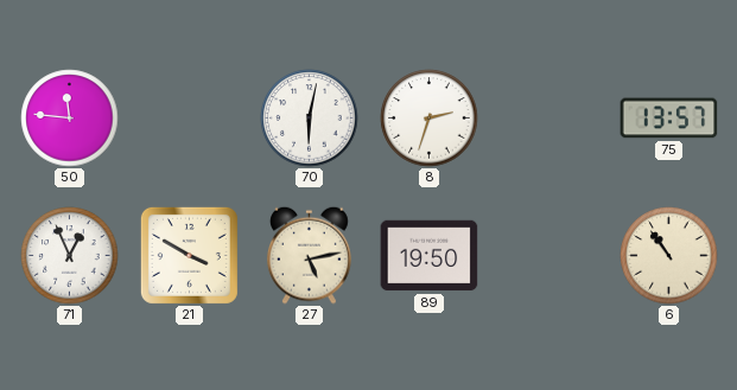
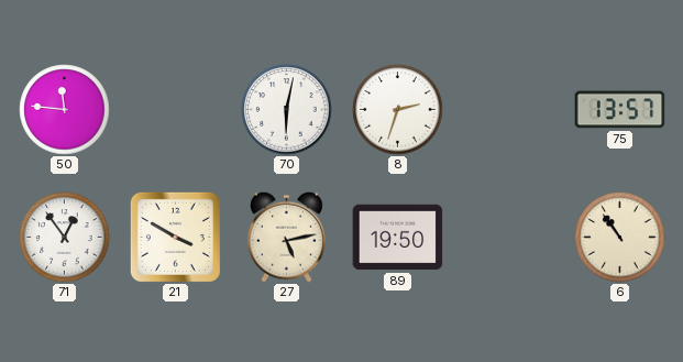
71: 12:56 -> 12:54
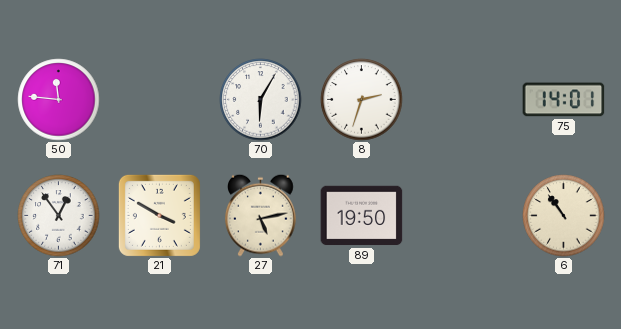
70: 6:02 -> 6:05
75: 13:57 -> 14:01
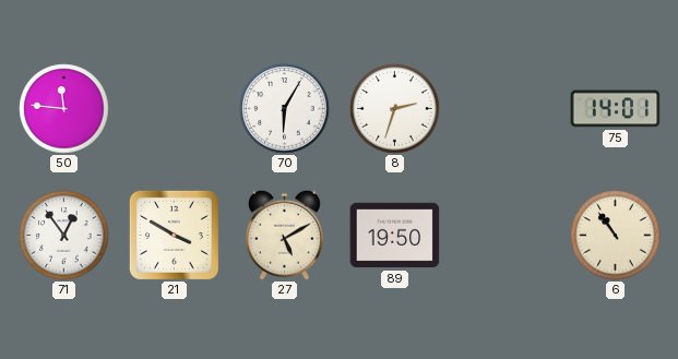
27: 5:13 -> 5:10
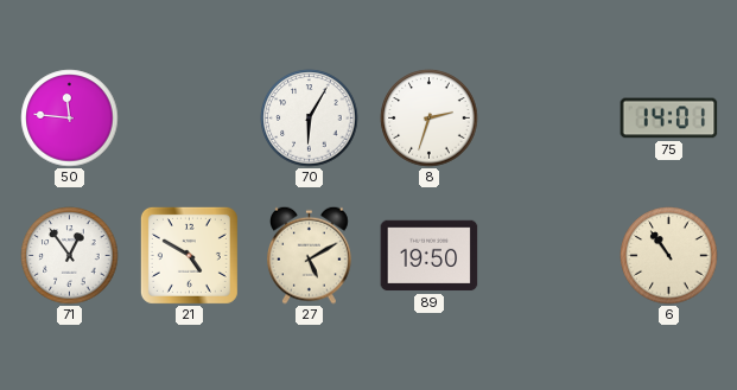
21: 3:50 -> 4:50
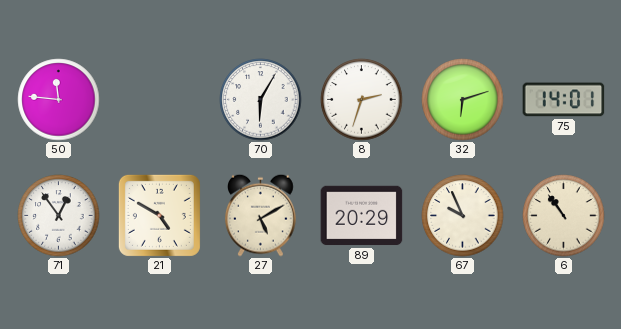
32: none -> 6:12
89: 19:50 -> 20:29
67: none -> 9:56
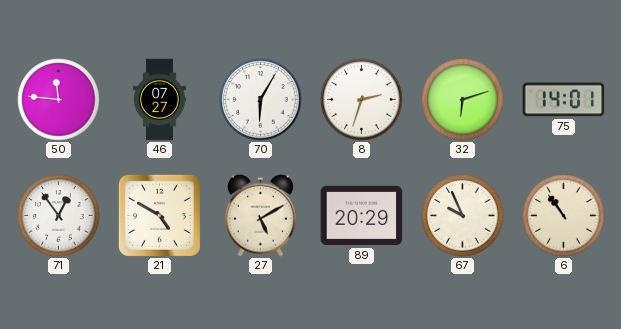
46: none -> 07:27
